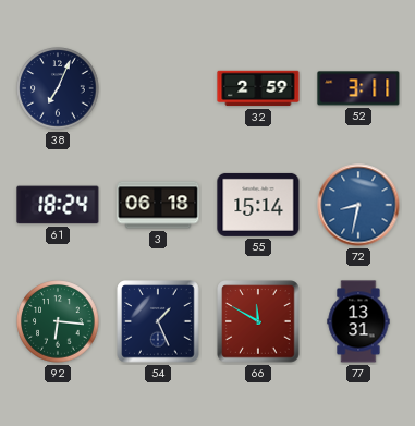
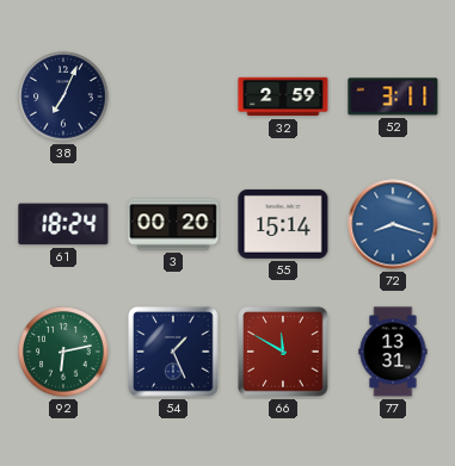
3: 06:18 -> 00:20
72: 8:32 -> 8:18
92: 6:16 -> 6:13
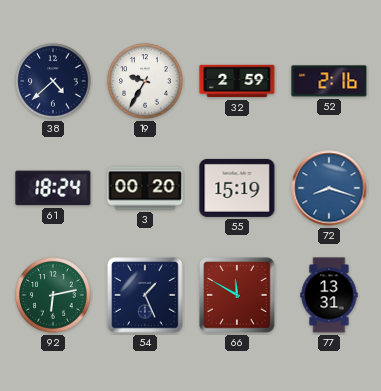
38: 7:04 -> 4:38
19: none -> 9:35
52: 3:11 -> 2:16
55: 15:14 -> 15:19
